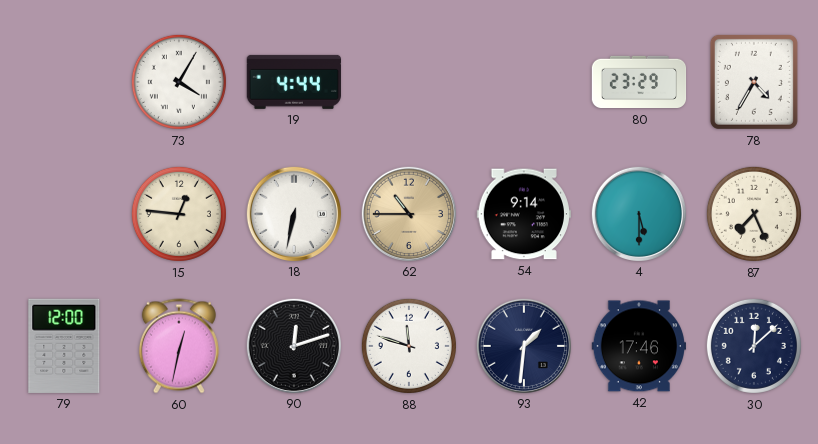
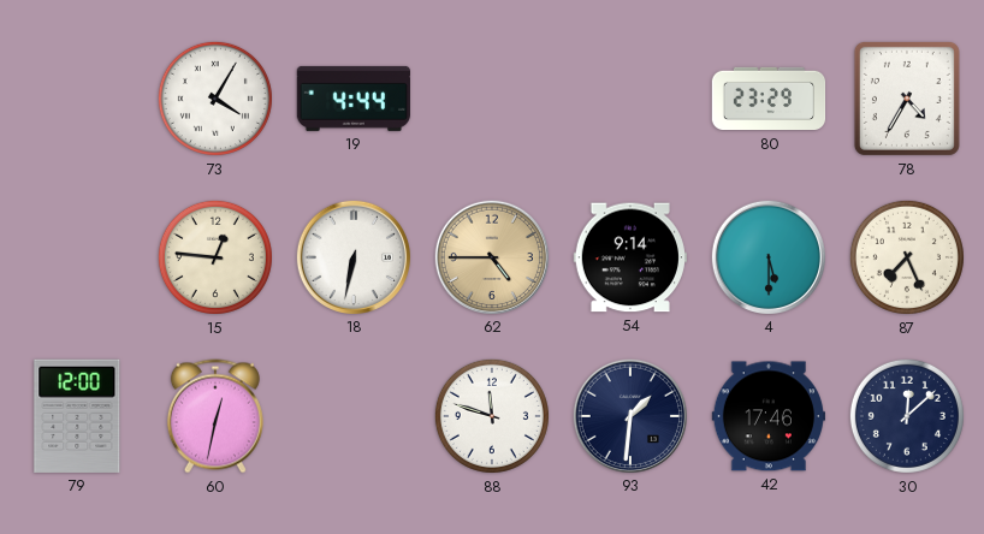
62: 10:45 -> 4:45
90: 12:12 -> none
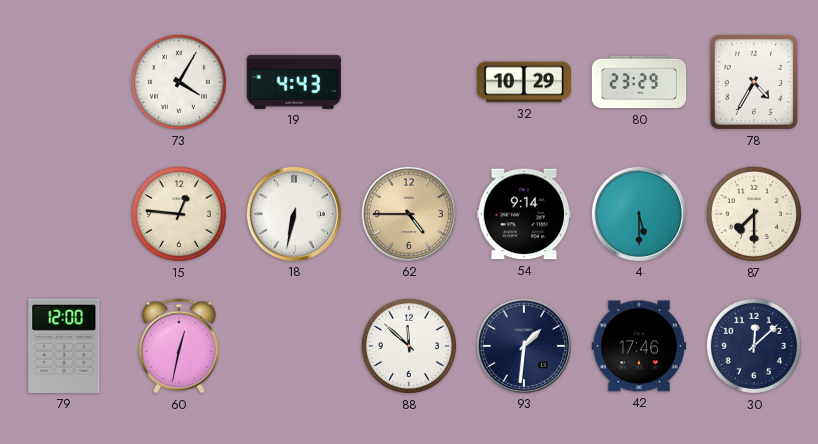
19: 4:44 -> 4:43
32: none -> 10:29
87: 7:26 -> 7:30
88: 11:48 -> 11:52
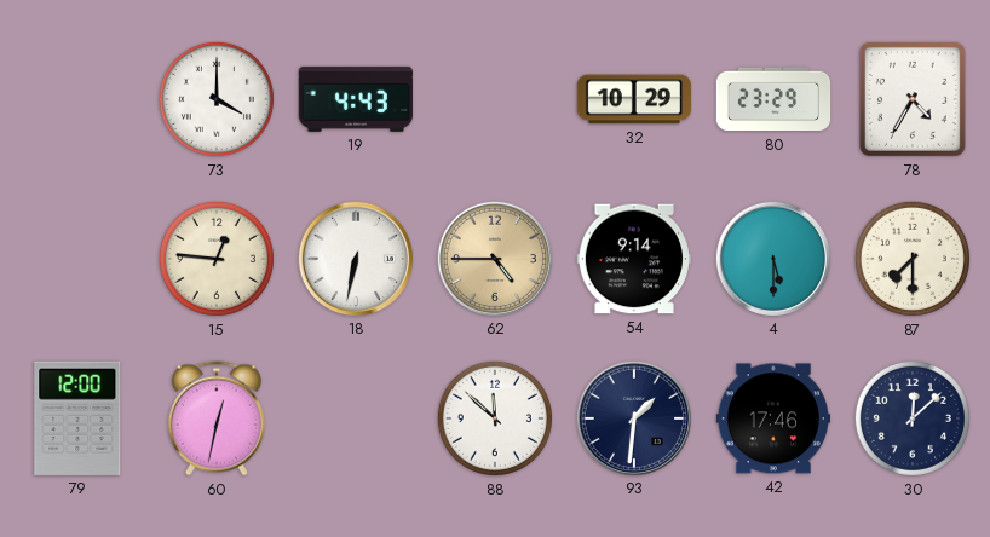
73: 4:05 -> 4:00
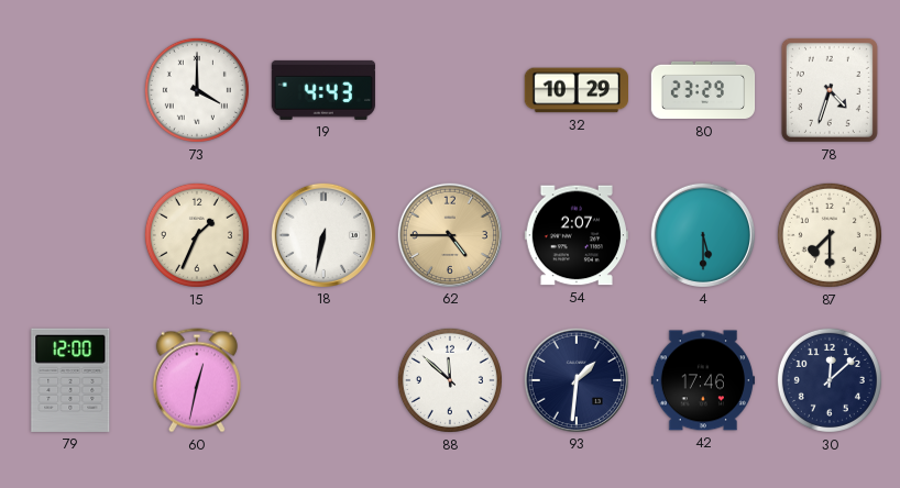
78: 4:35 -> 4:33
15: 12:46 -> 1:34
54: 9:14 -> 2:07
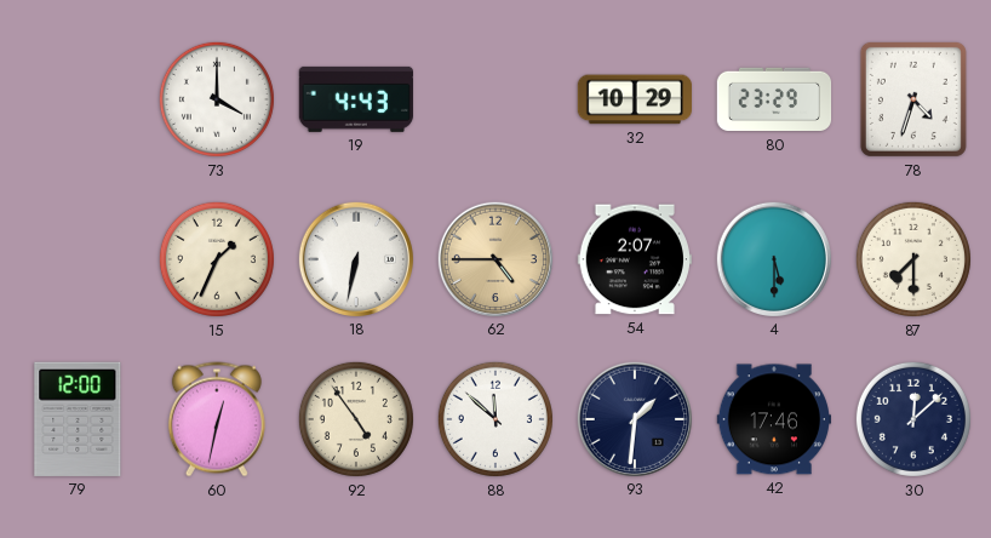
92: none -> 4:54
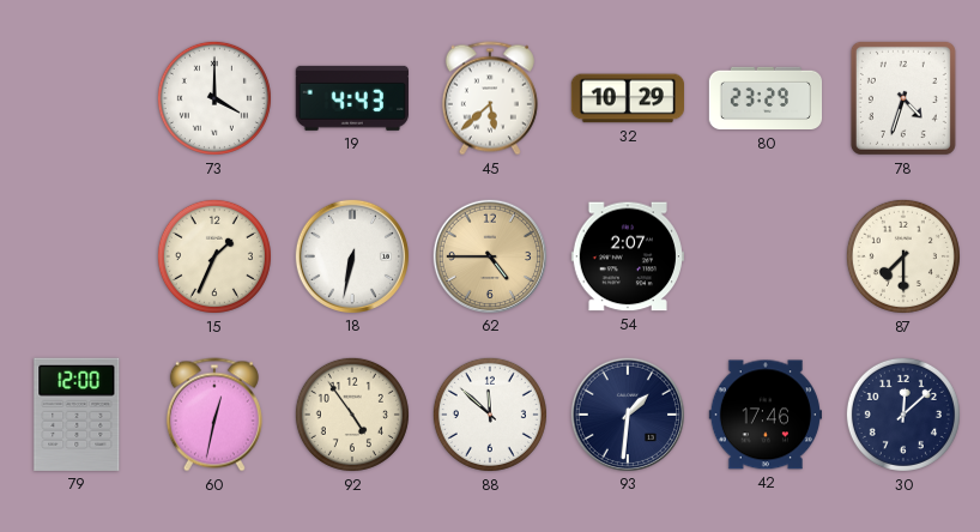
45: none -> 5:38
4: 5:30 -> none
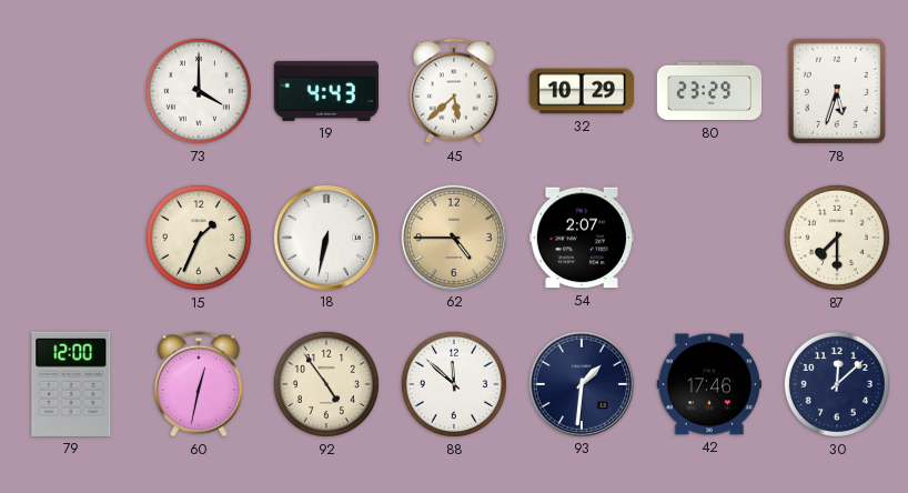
78: 4:33 -> 5:33
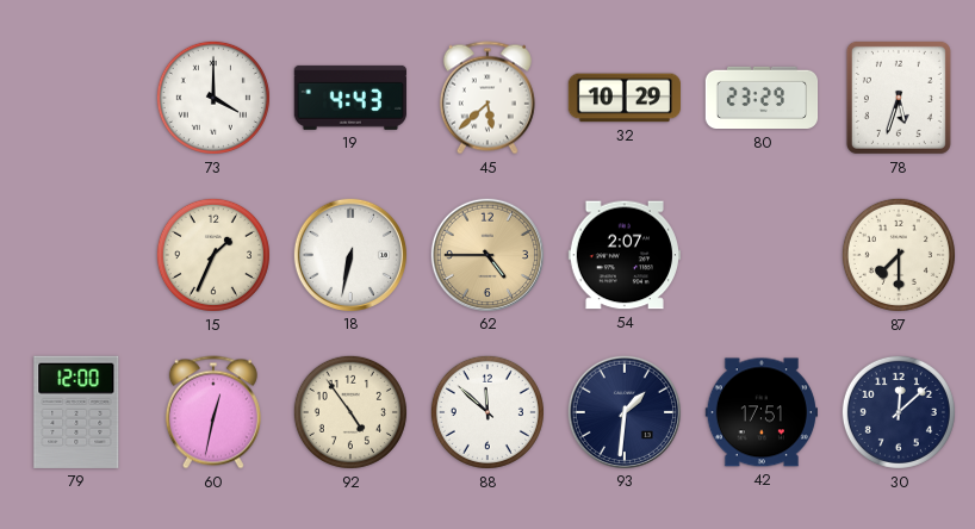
42: 17:46 -> 17:51
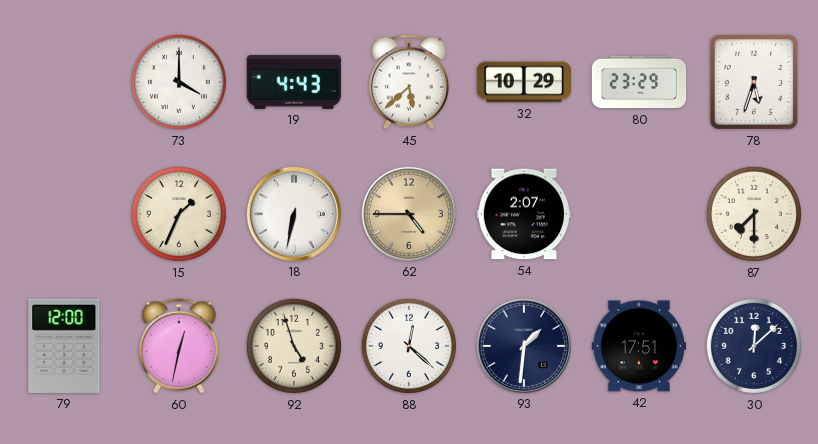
92: 4:54 -> 4:57
88: 11:52 -> 12:22
